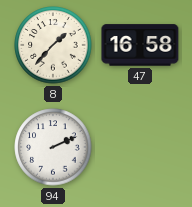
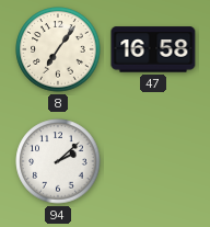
8: 1:37 -> 7:06
94: 2:11 -> 2:08
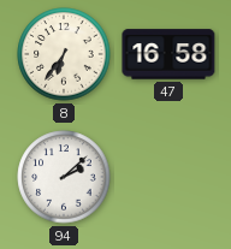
8: 7:06 -> 6:36
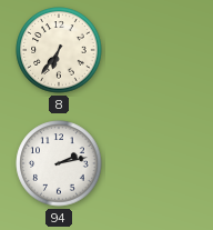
47: 16:58 -> none
94: 2:08 -> 2:13
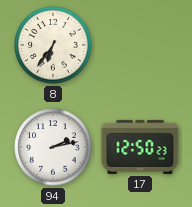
17: none -> 12:50
